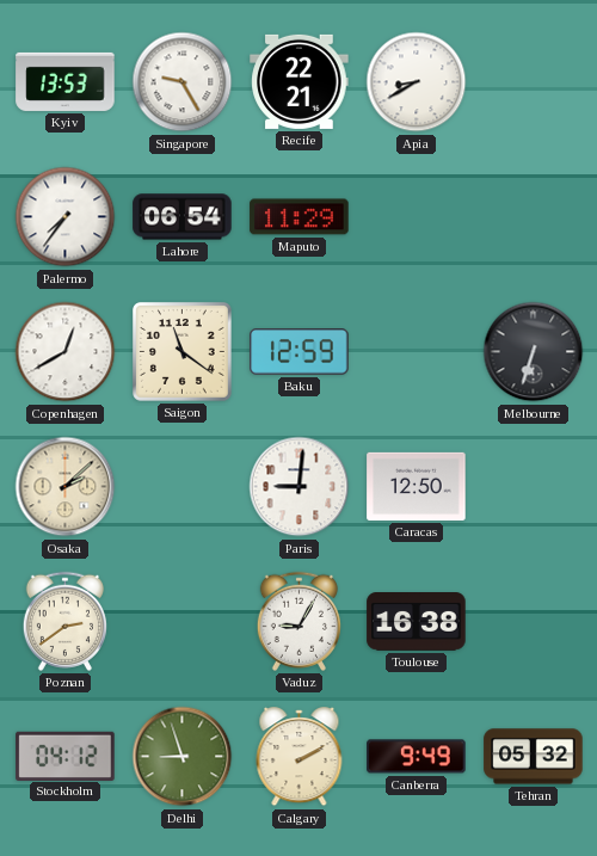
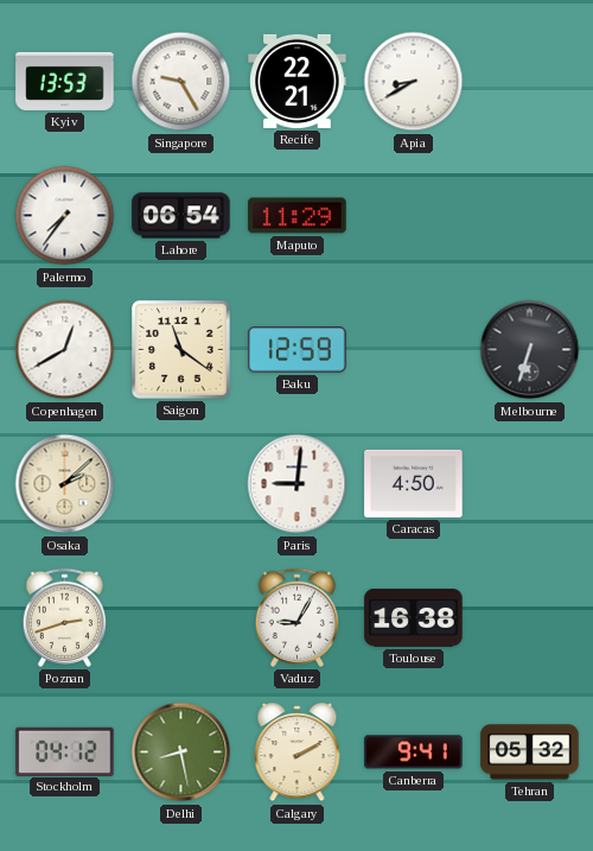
Caracas: 12:50 -> 4:50
Poznan: 2:39 -> 2:42
Delhi: 8:57 -> 8:28
Canberra: 9:49 -> 9:41
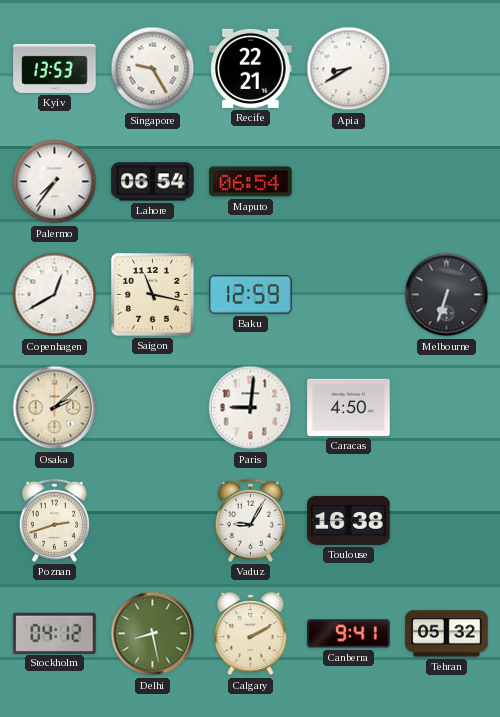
Maputo: 11:29 -> 06:54
Saigon: 11:21 -> 11:17
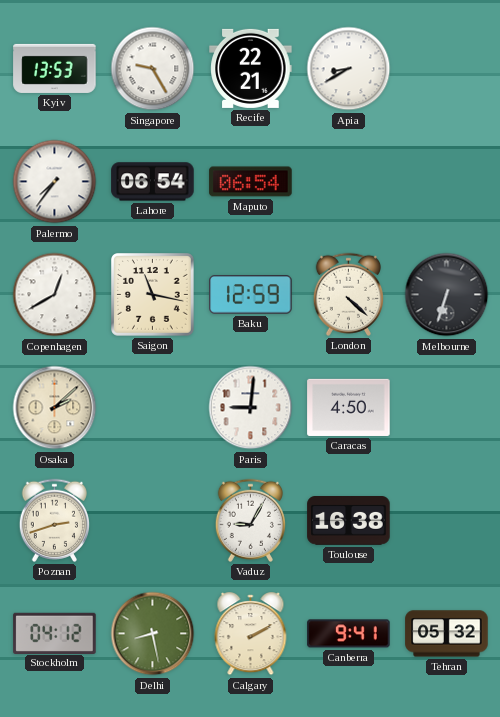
London: none -> 4:22
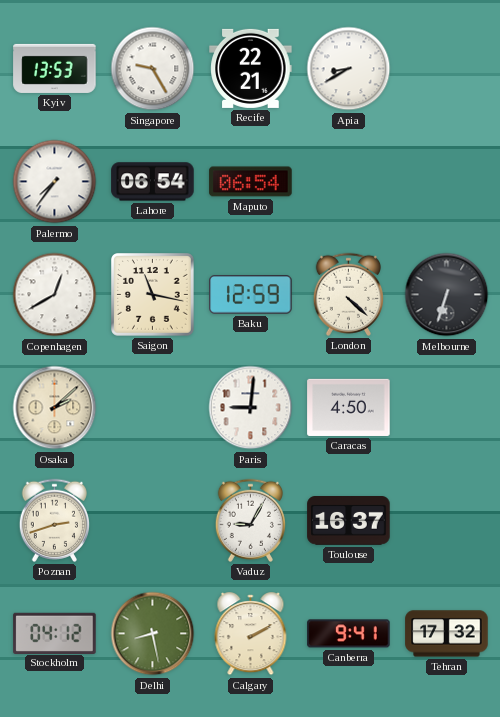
Toulouse: 16:38 -> 16:37
Tehran: 05:32 -> 17:32
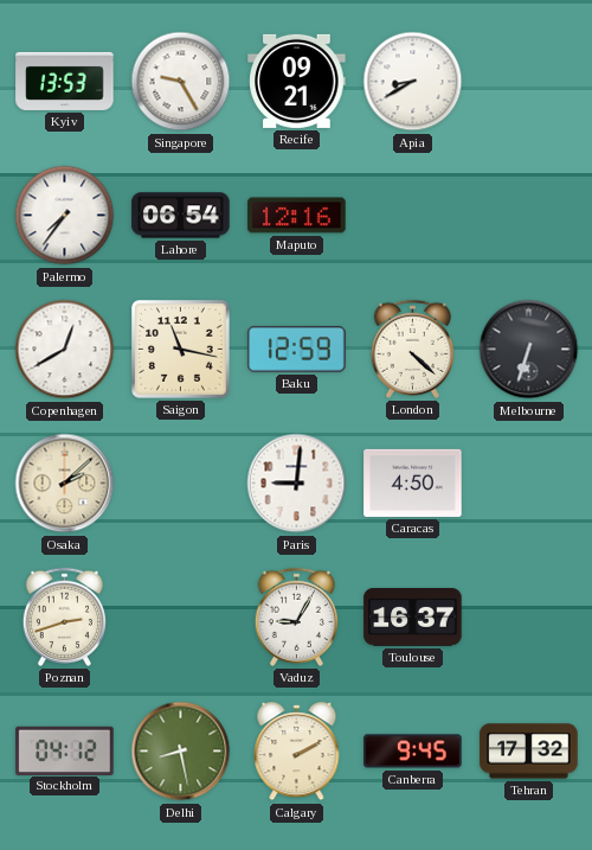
Recife: 22:21 -> 09:21
Maputo: 06:54 -> 12:16
Canberra: 9:41 -> 9:45
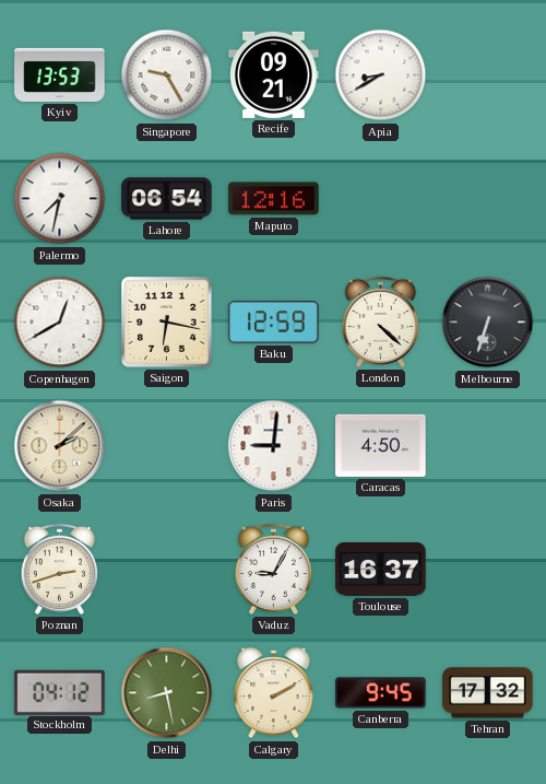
Palermo: 7:36 -> 7:32
Saigon: 11:17 -> 6:17
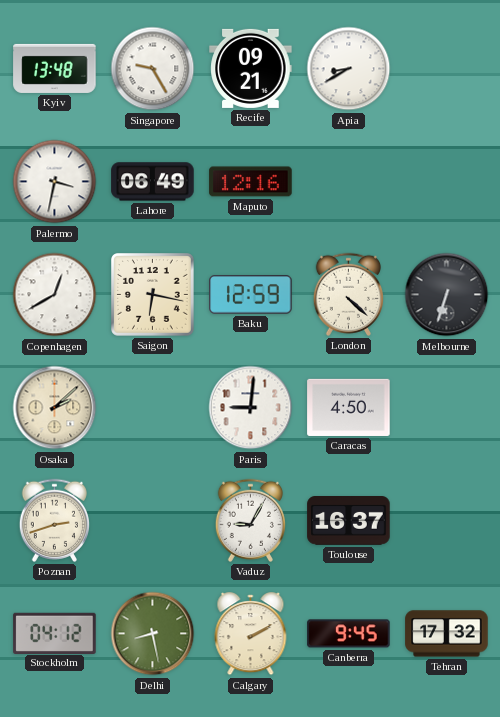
Kyiv: 13:53 -> 13:48
Palermo: 7:32 -> 3:32
Lahore: 06:54 -> 06:49
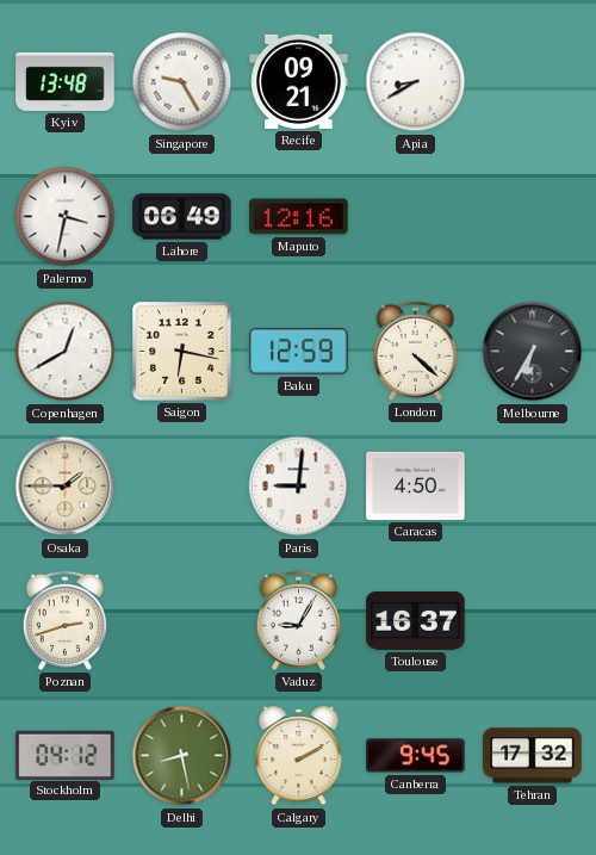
Melbourne: 6:33 -> 6:35
Osaka: 2:08 -> 1:45
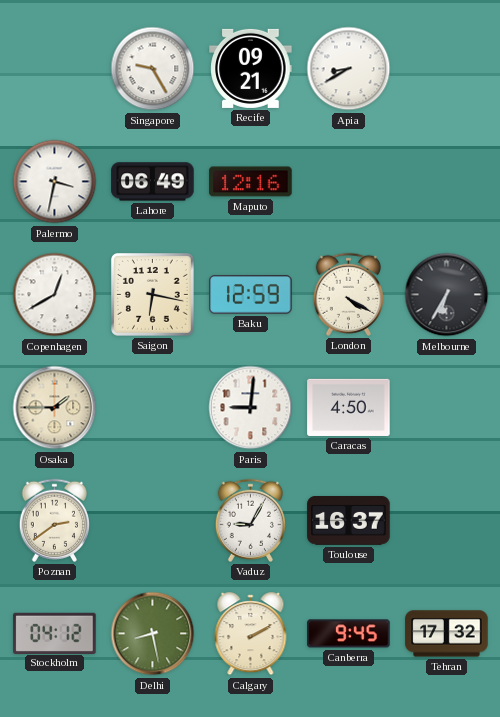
Kyiv: 13:48 -> none
London: 4:22 -> 4:20
Poznan: 2:42 -> 2:39
